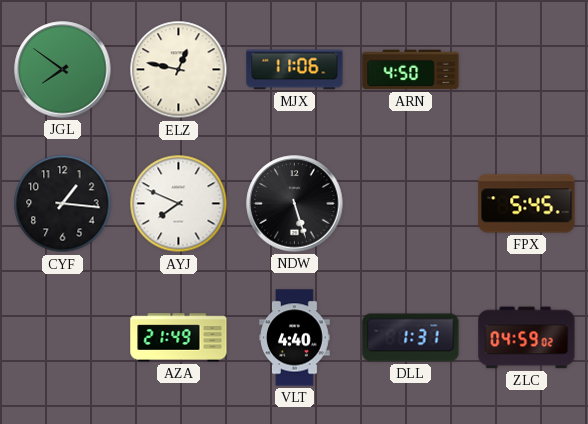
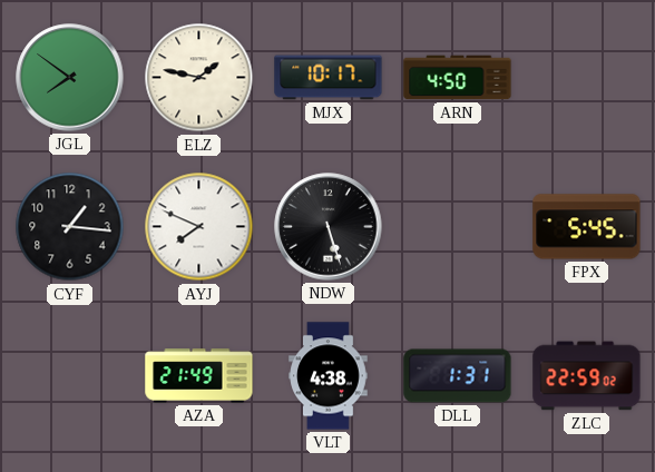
ELZ: 12:47 -> 1:47
MJX: 11:06 -> 10:17
VLT: 4:40 -> 4:38
ZLC: 04:59 -> 22:59
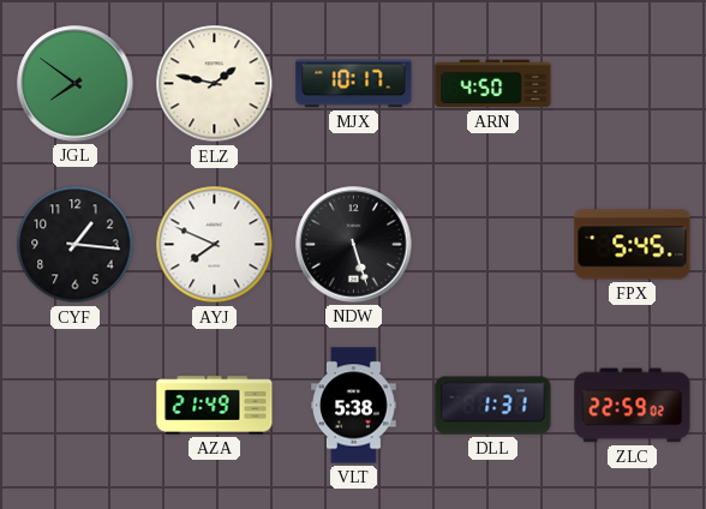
VLT: 4:38 -> 5:38
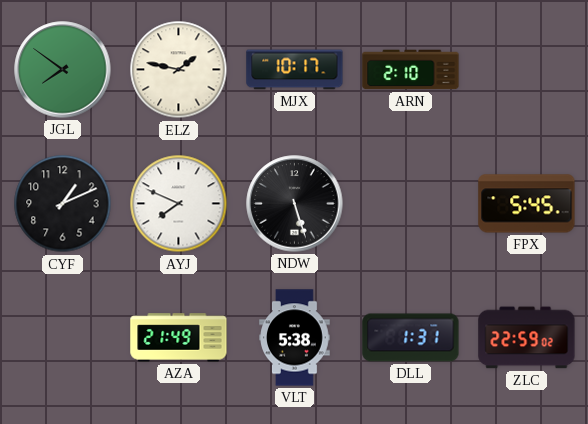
ARN: 4:50 -> 2:10
CYF: 1:16 -> 1:11
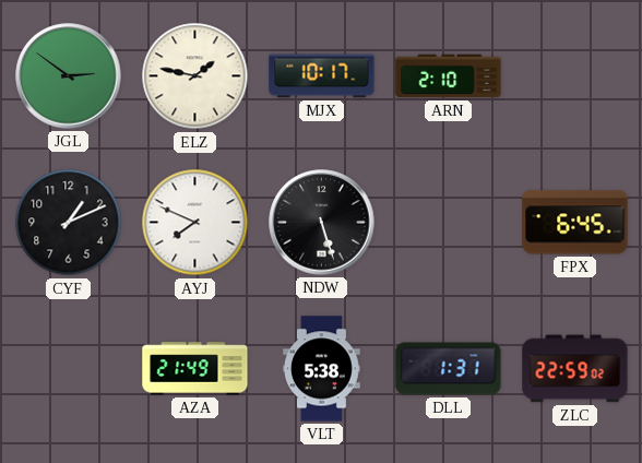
JGL: 7:51 -> 2:51
FPX: 5:45 -> 6:45
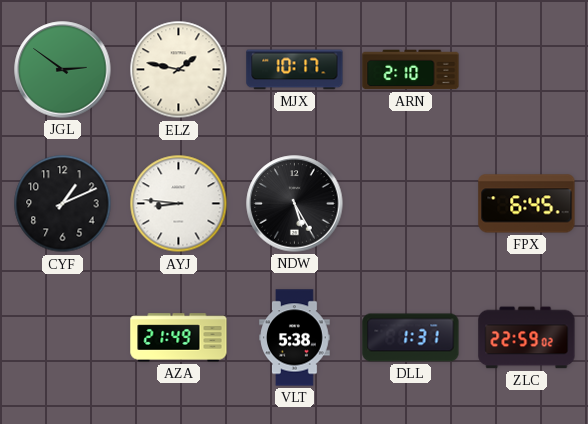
AYJ: 7:49 -> 8:46
NDW: 5:27 -> 5:25
